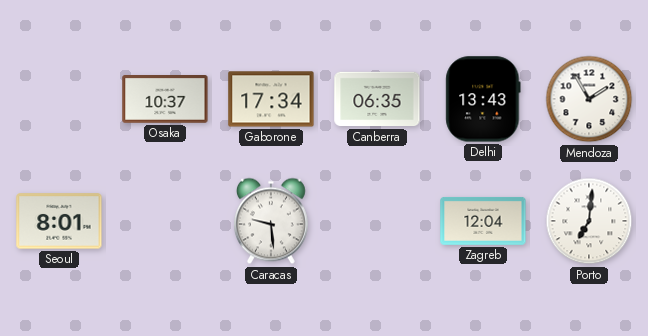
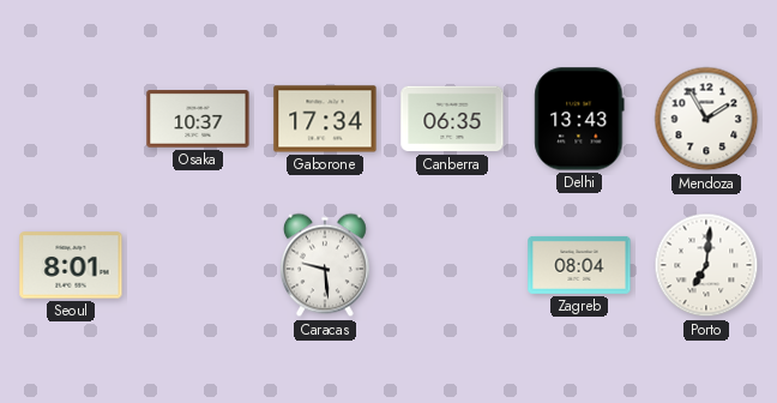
Zagreb: 12:04 -> 08:04
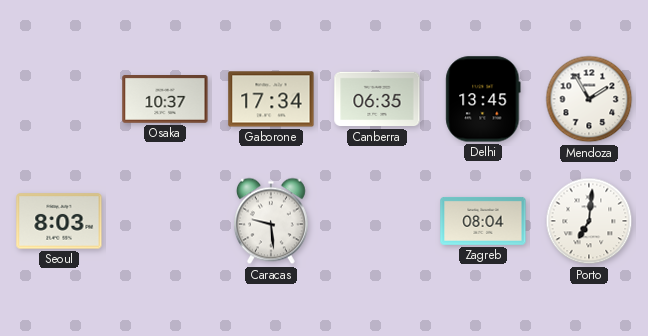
Delhi: 13:43 -> 13:45
Seoul: 8:01 -> 8:03
